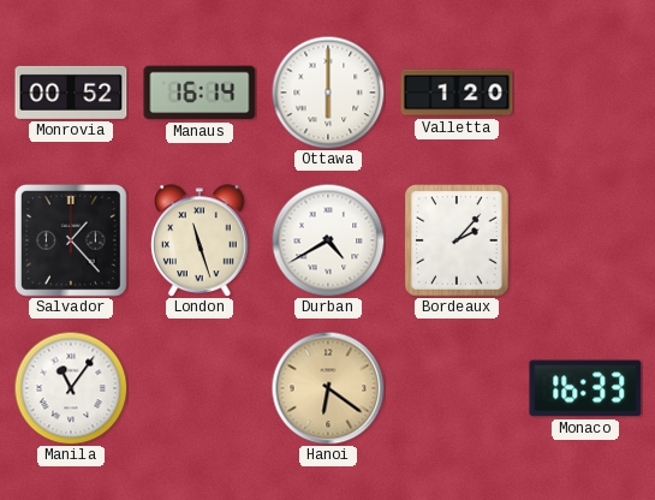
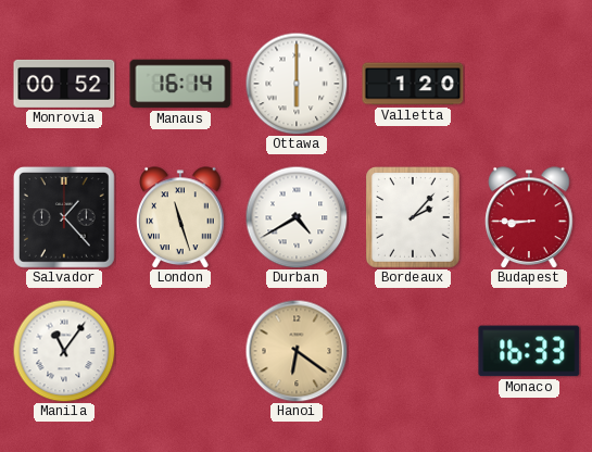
Budapest: none -> 8:45
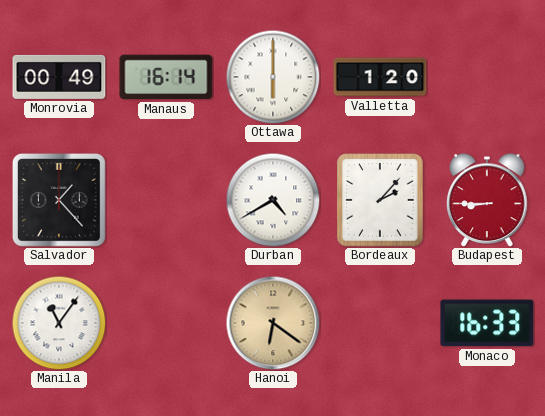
Monrovia: 00:52 -> 00:49
London: 11:27 -> none
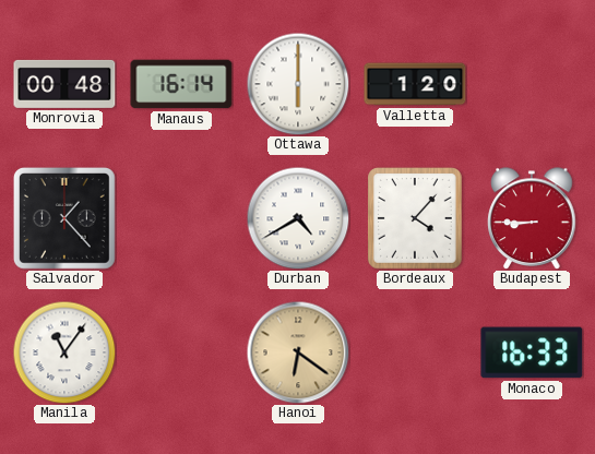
Monrovia: 00:49 -> 00:48
Bordeaux: 2:07 -> 4:07
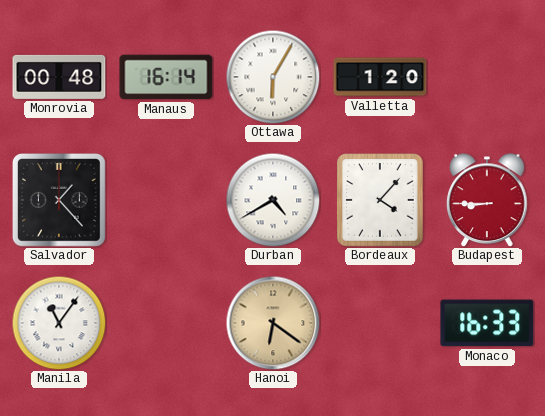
Ottawa: 6:00 -> 6:05
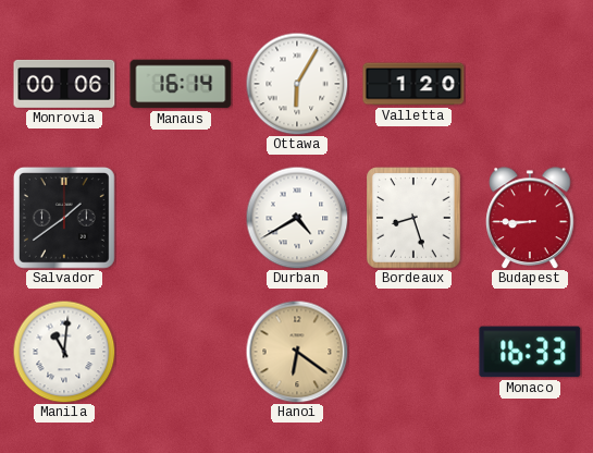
Monrovia: 00:48 -> 00:06
Salvador: 1:23 -> 1:39
Bordeaux: 4:07 -> 8:27
Manila: 11:06 -> 11:01
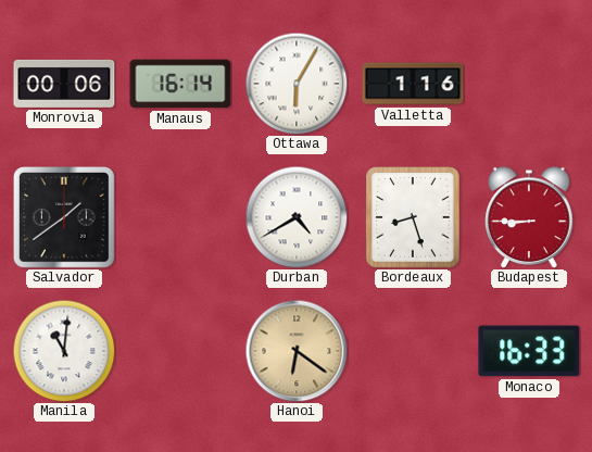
Valletta: 1:20 -> 1:16
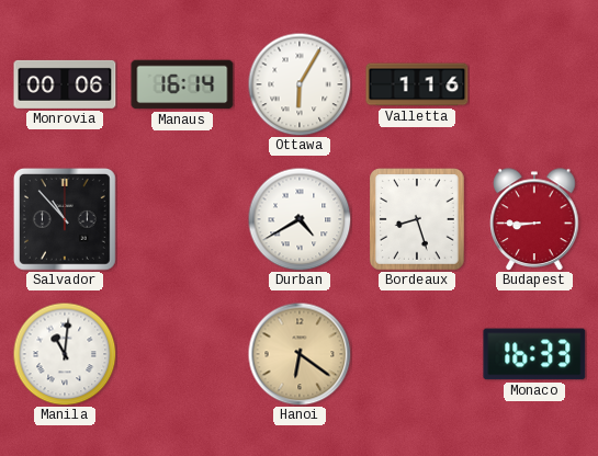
Salvador: 1:39 -> 10:53
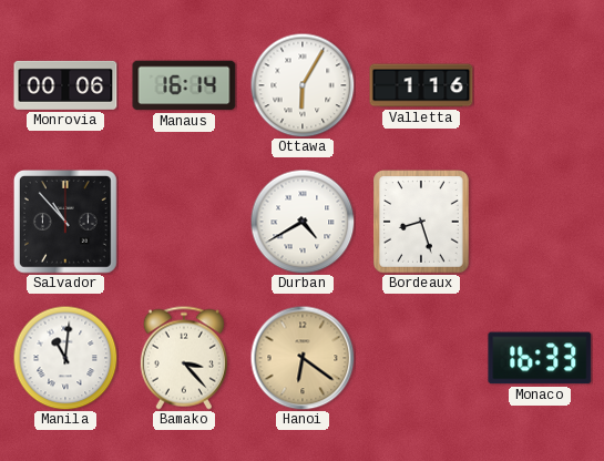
Budapest: 8:45 -> none
Bamako: none -> 3:23
